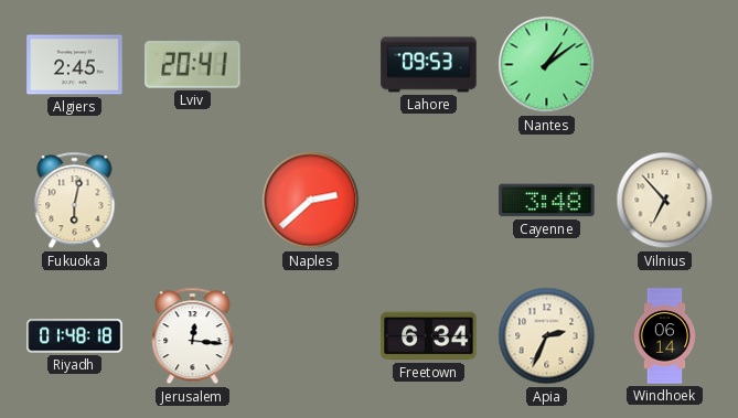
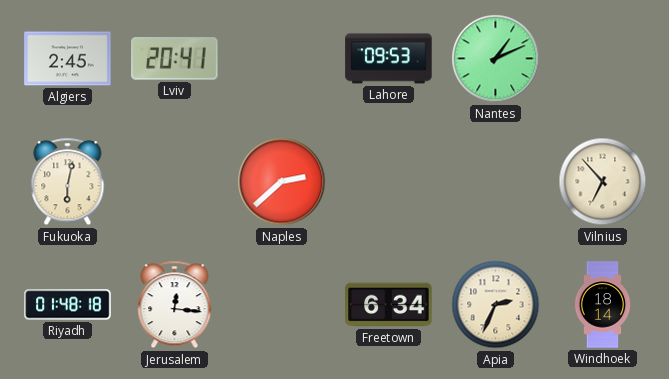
Nantes: 1:09 -> 1:11
Cayenne: 3:48 -> none
Windhoek: 06:14 -> 18:14
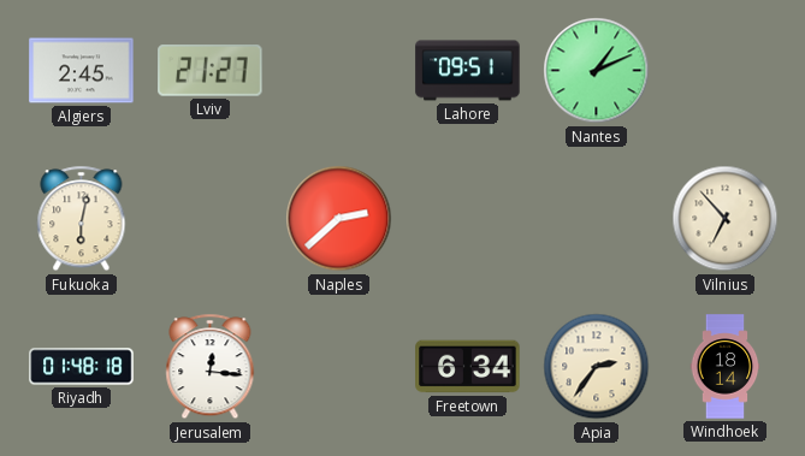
Lviv: 20:41 -> 21:27
Lahore: 09:53 -> 09:51
Apia: 2:34 -> 2:36
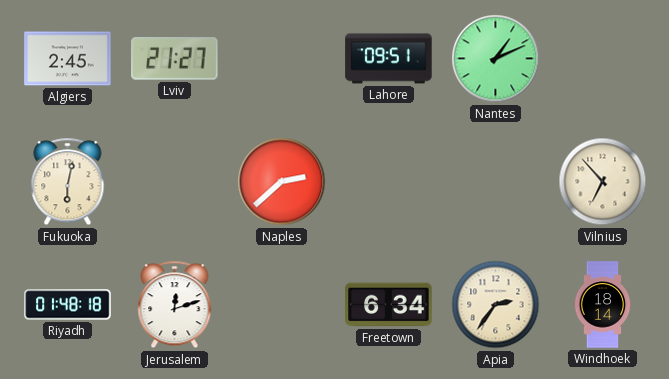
Jerusalem: 12:16 -> 12:12
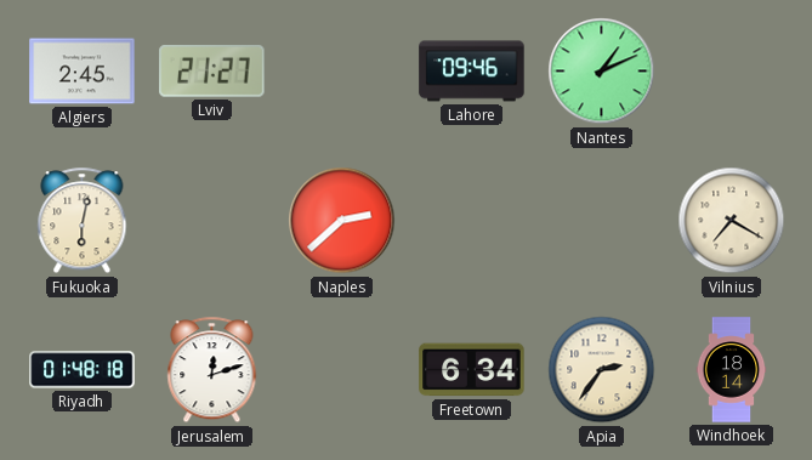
Lahore: 09:51 -> 09:46
Vilnius: 6:53 -> 7:20
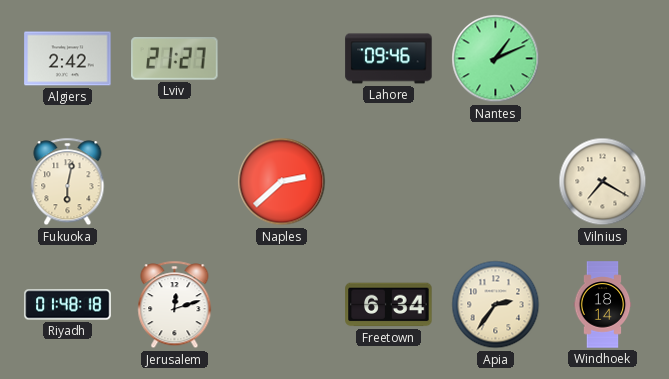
Algiers: 2:45 -> 2:42
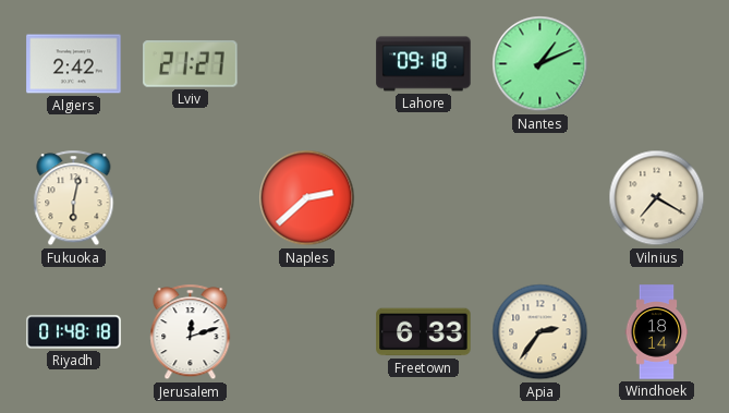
Lahore: 09:46 -> 09:18
Freetown: 6:34 -> 6:33
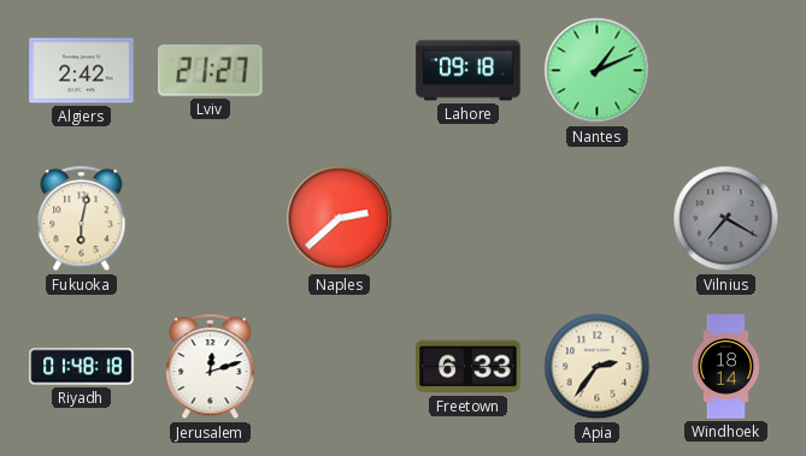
Vilnius dial: cream -> grey
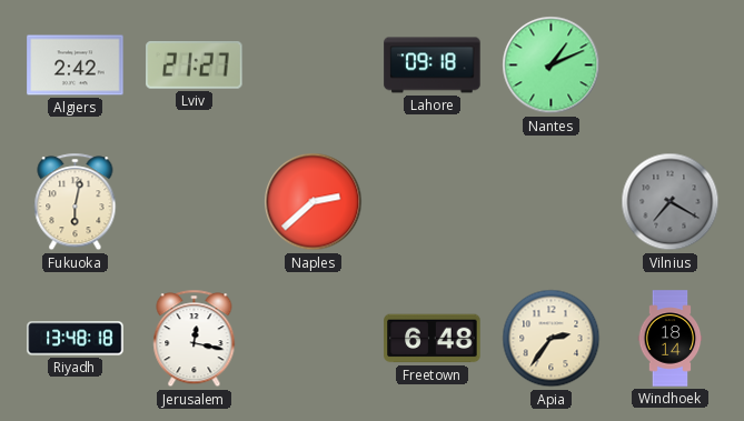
Riyadh: 01:48 -> 13:48
Jerusalem: 12:12 -> 12:17
Freetown: 6:33 -> 6:48
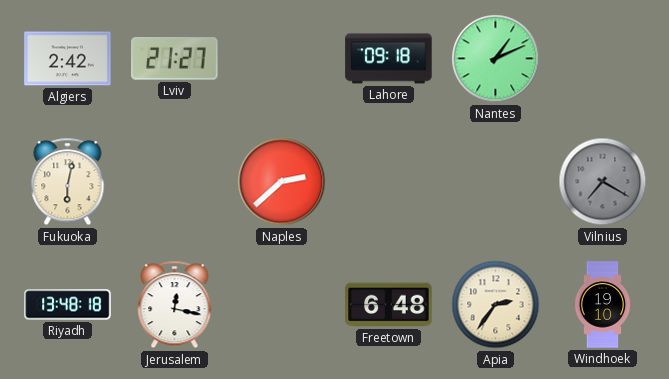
Windhoek: 18:14 -> 19:10
